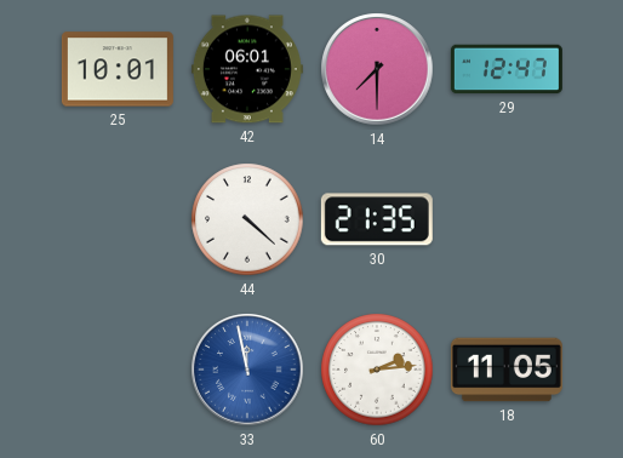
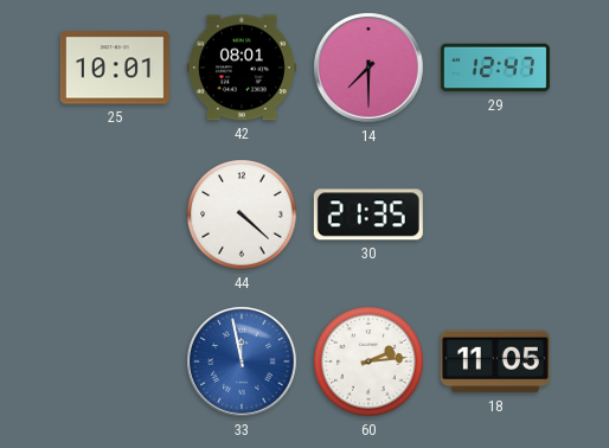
42: 06:01 -> 08:01
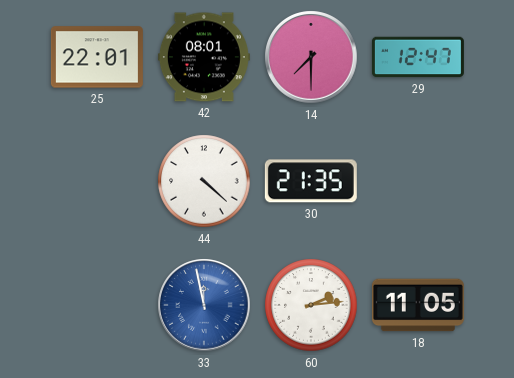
25: 10:01 -> 22:01
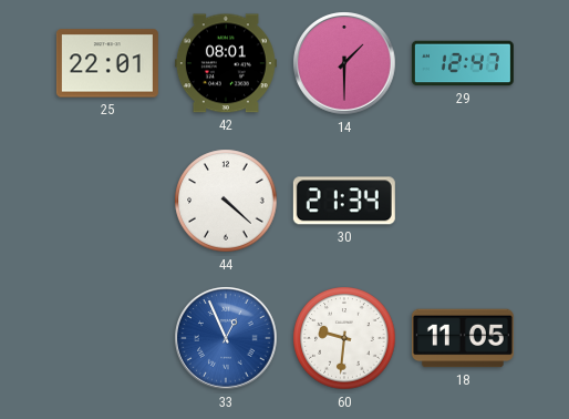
14: 7:30 -> 1:30
30: 21:35 -> 21:34
33: 11:58 -> 12:56
60: 2:14 -> 9:31
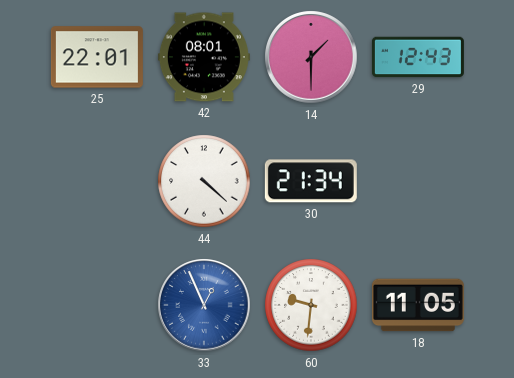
29: 12:47 -> 12:43
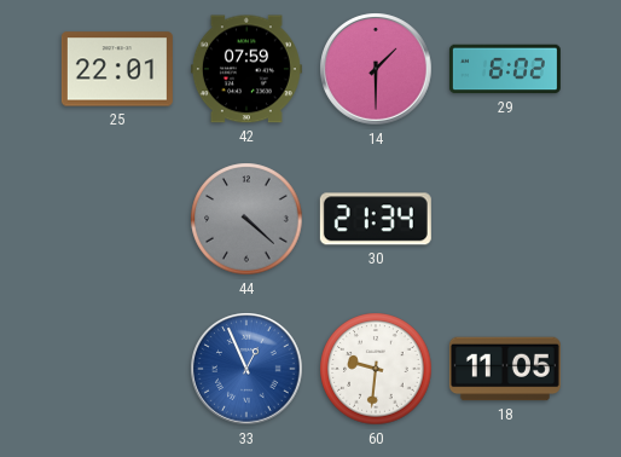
42: 08:01 -> 07:59
29: 12:43 -> 6:02
44 dial: white -> grey
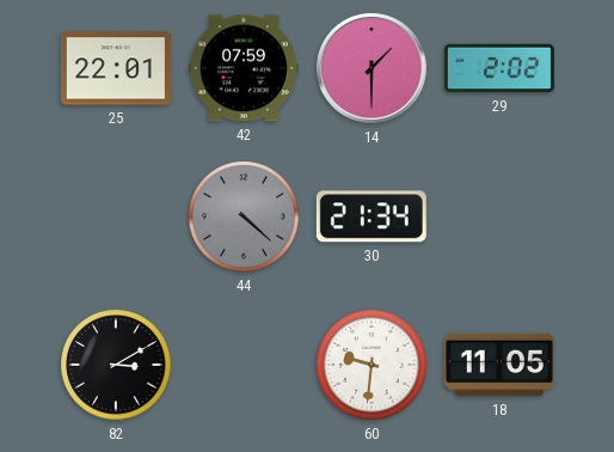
29: 6:02 -> 2:02
82: none -> 3:10
33: 12:56 -> none
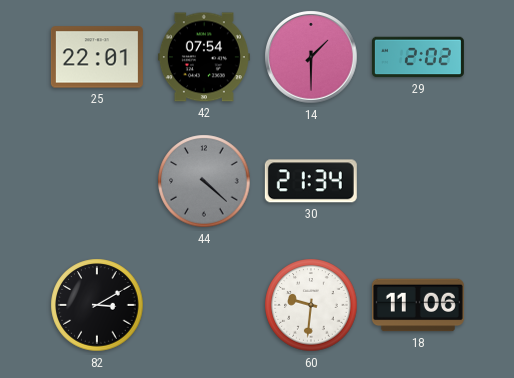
42: 07:59 -> 07:54
18: 11:05 -> 11:06
